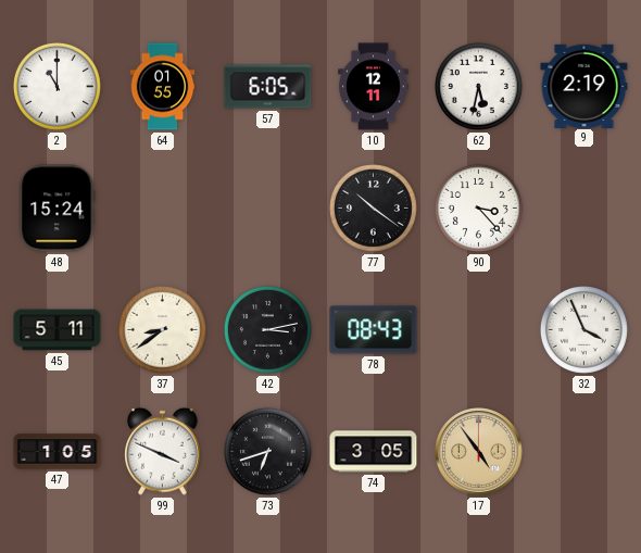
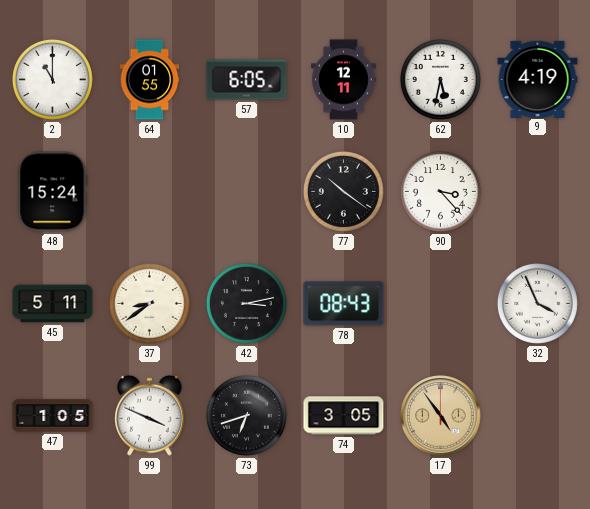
9: 2:19 -> 4:19
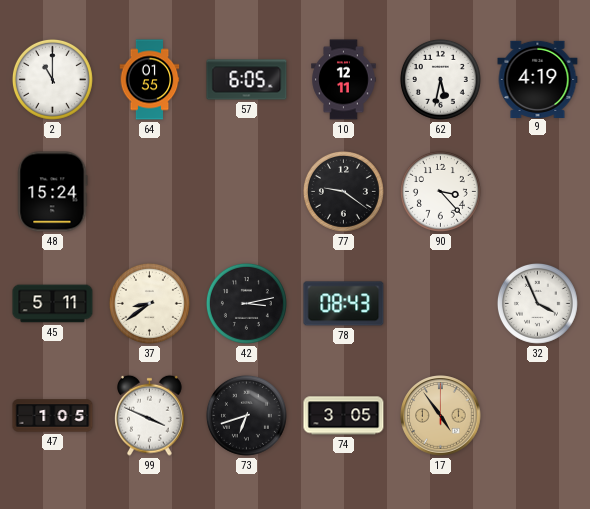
77: 10:21 -> 9:21
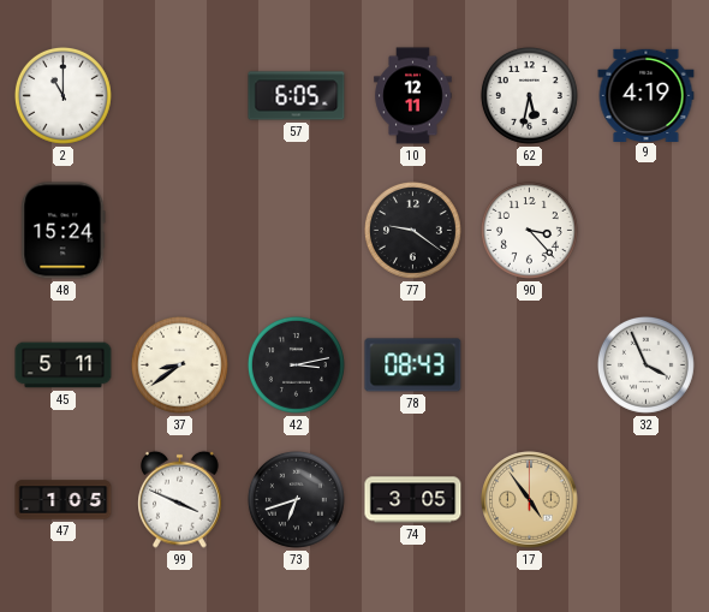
64: 01:55 -> none
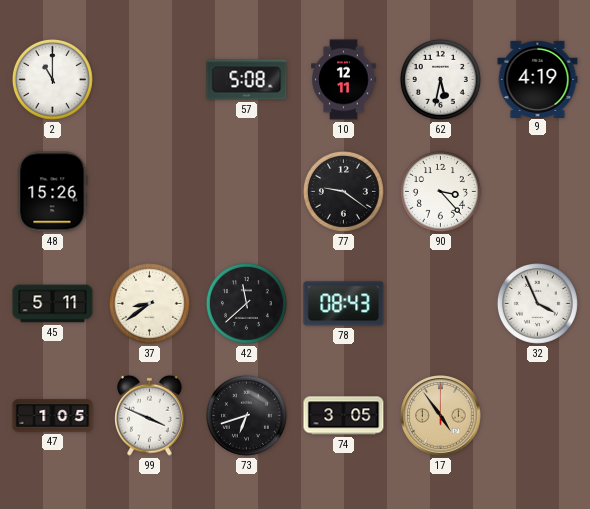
57: 6:05 -> 5:08
48: 15:24 -> 15:26
42: 3:13 -> 11:38
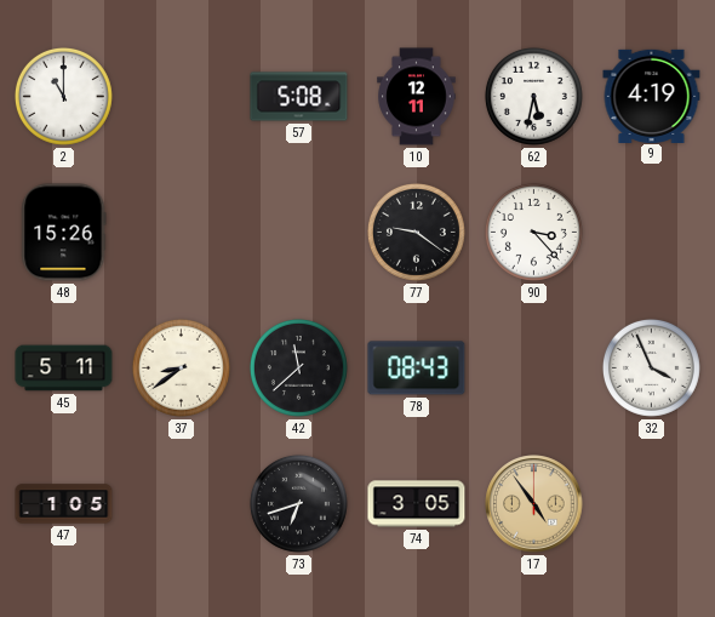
99: 3:49 -> none
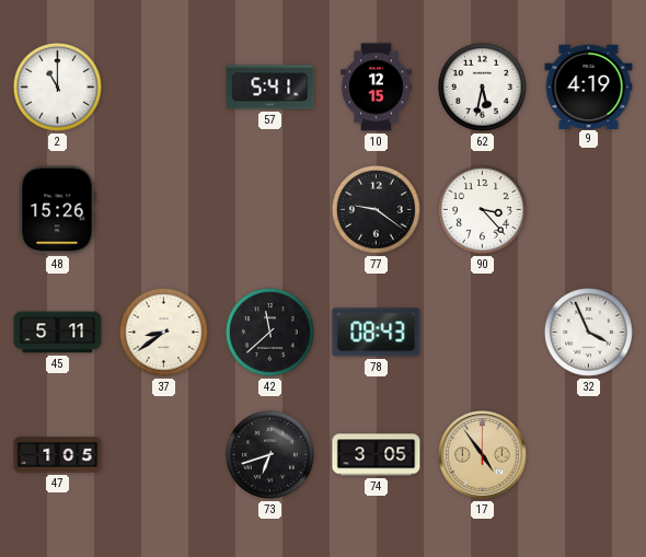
57: 5:08 -> 5:41
10: 12:11 -> 12:15
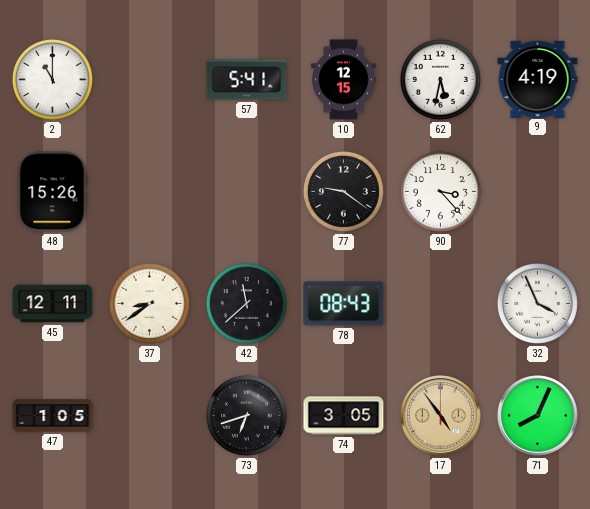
45: 5:11 -> 12:11
71: none -> 8:04
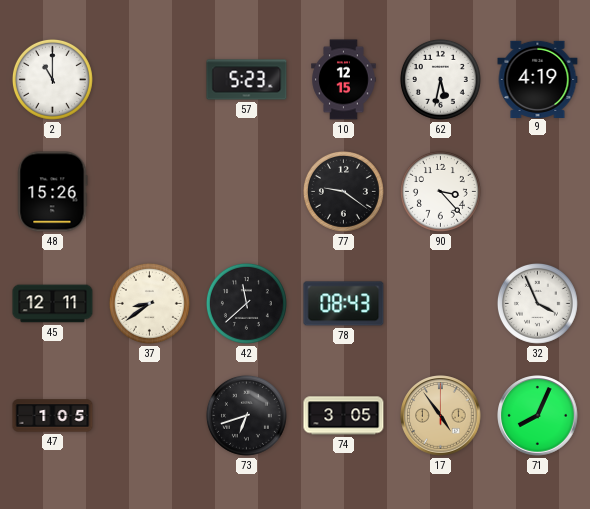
57: 5:41 -> 5:23
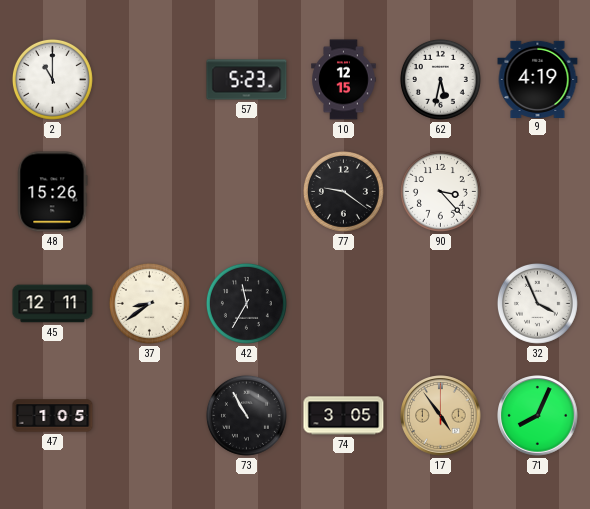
42: 11:38 -> 11:35
78: 08:43 -> none
73: 6:42 -> 10:55
